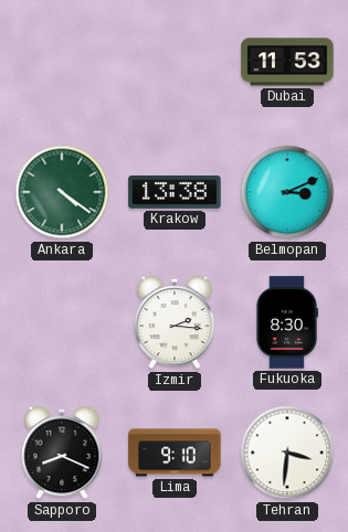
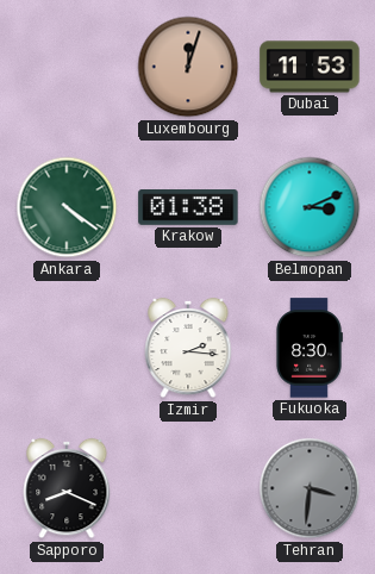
Luxembourg: none -> 12:03
Krakow: 13:38 -> 01:38
Lima: 9:10 -> none
Tehran dial: white -> grey
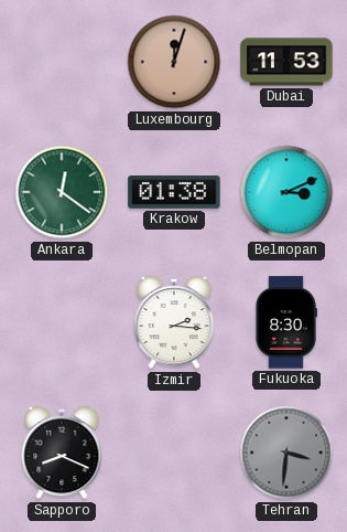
Ankara: 4:21 -> 12:21
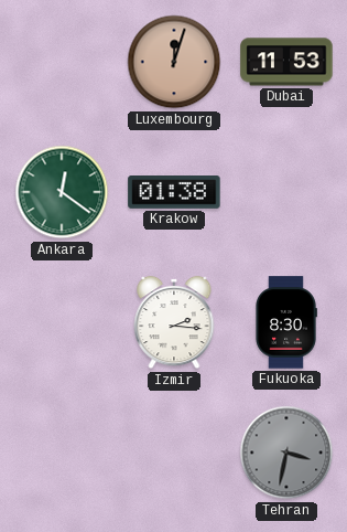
Belmopan: 3:11 -> none
Sapporo: 8:19 -> none
Tehran: 3:31 -> 3:32
